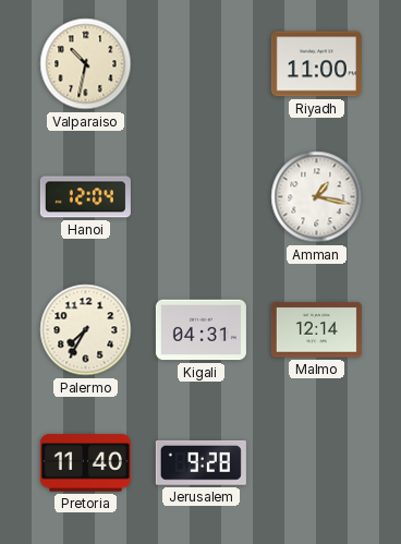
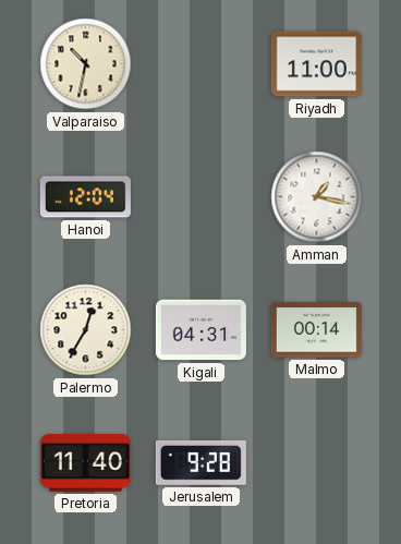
Palermo: 7:35 -> 12:35
Malmo: 12:14 -> 00:14
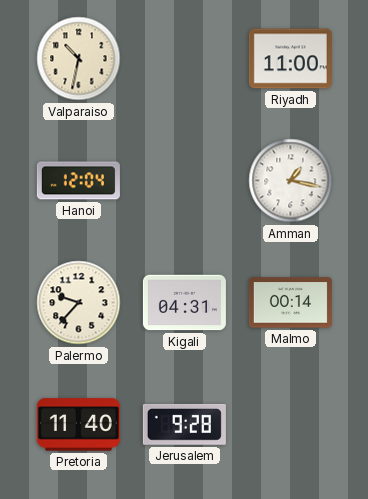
Palermo: 12:35 -> 9:37
